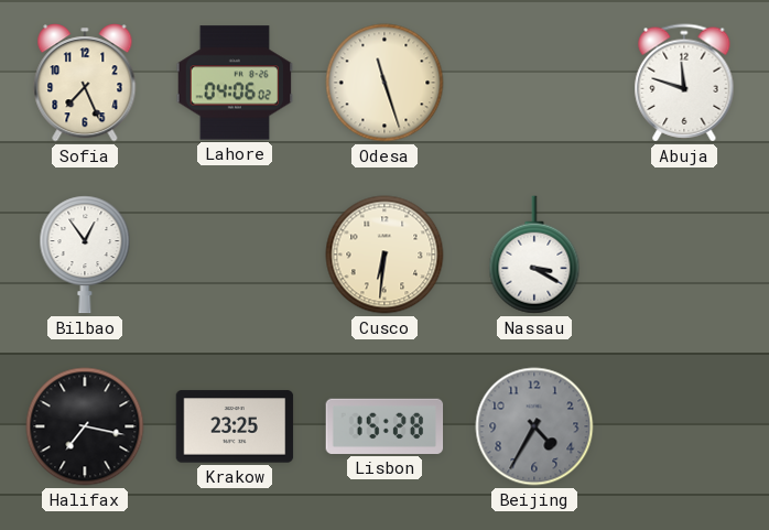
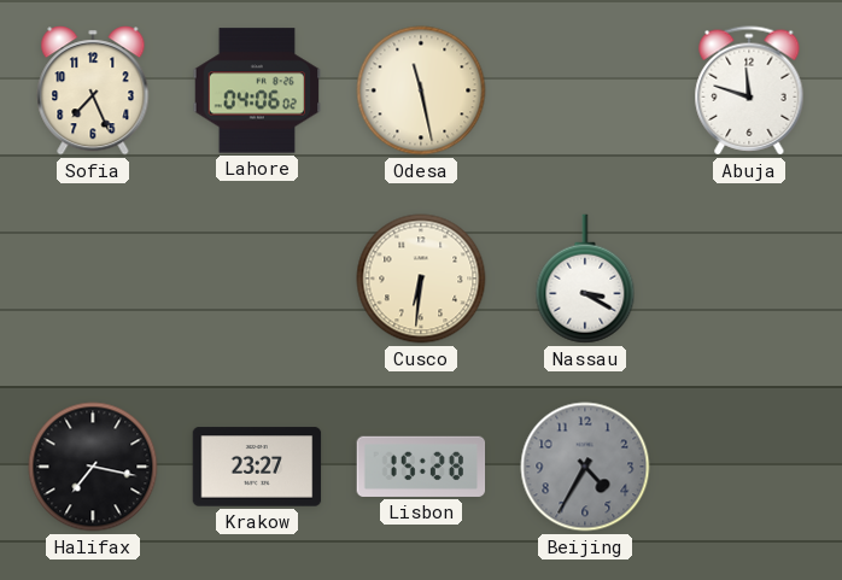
Odesa: 11:27 -> 11:28
Bilbao: 12:54 -> none
Krakow: 23:25 -> 23:27
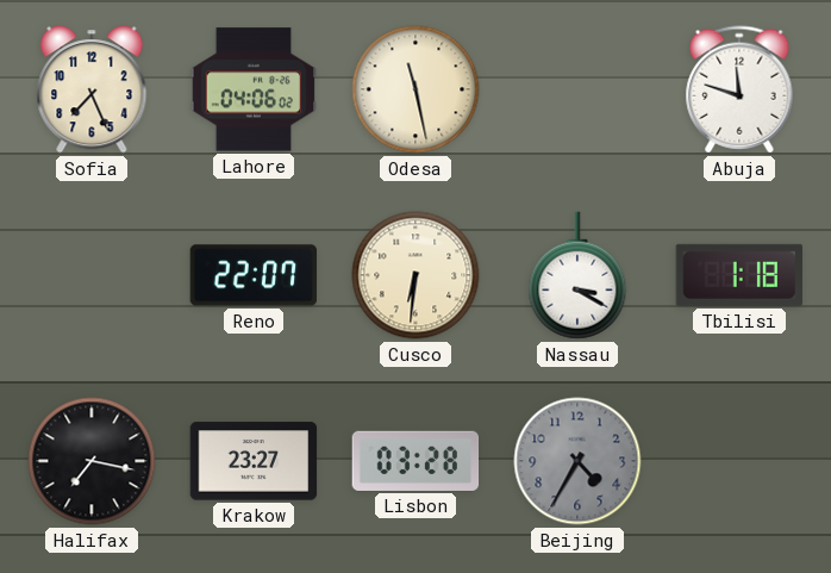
Reno: none -> 22:07
Tbilisi: none -> 1:18
Lisbon: 15:28 -> 03:28
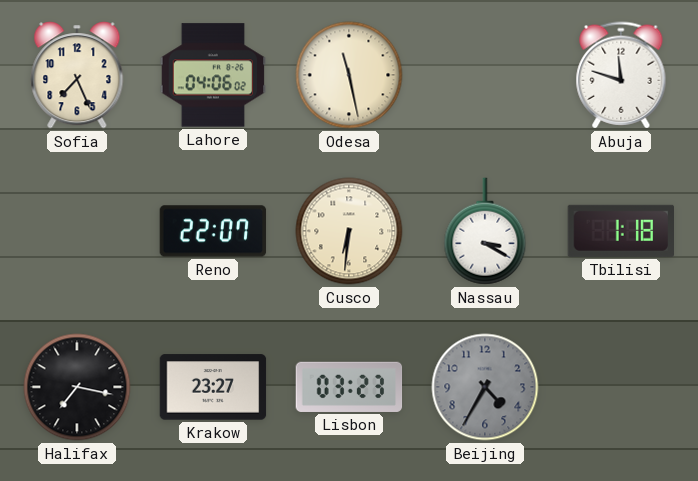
Lisbon: 03:28 -> 03:23
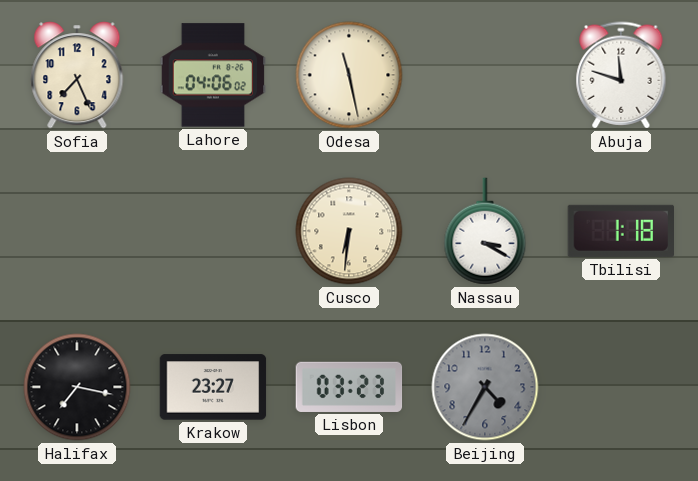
Reno: 22:07 -> none
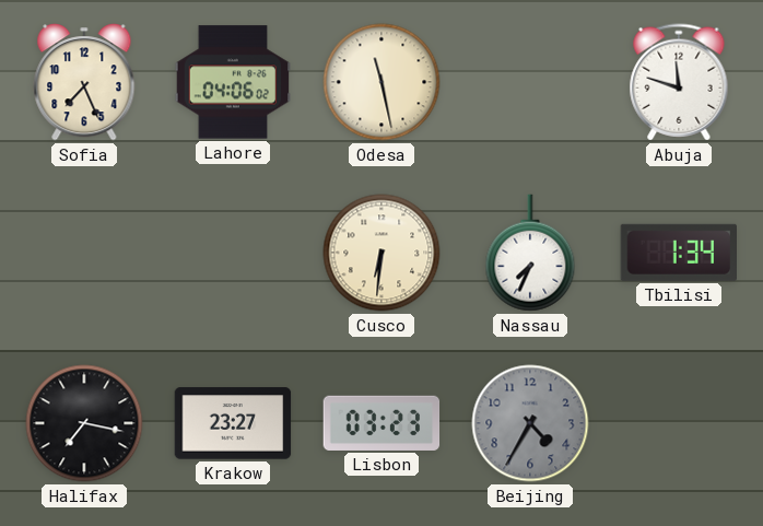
Nassau: 3:20 -> 7:34
Tbilisi: 1:18 -> 1:34
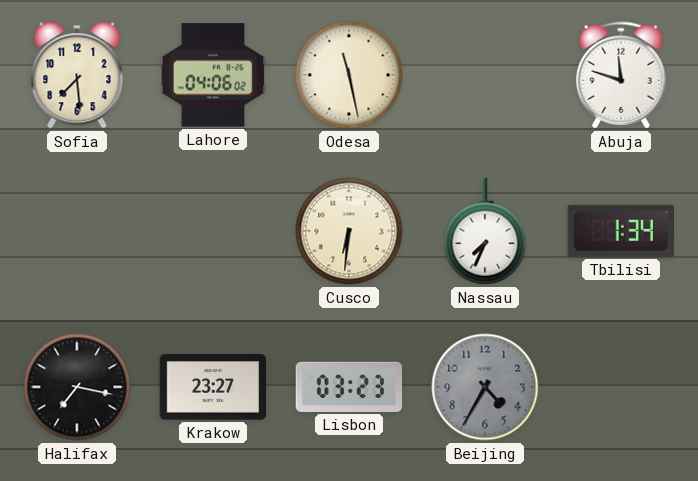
Sofia: 7:26 -> 7:29
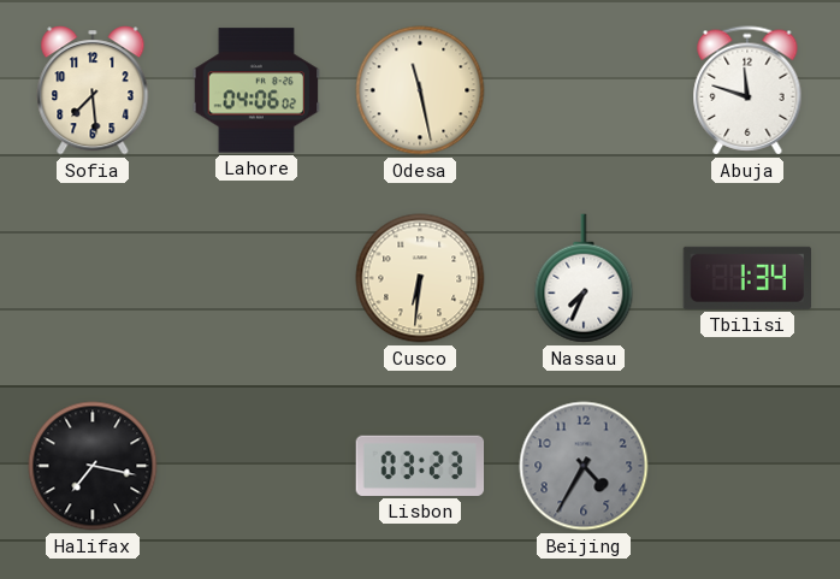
Krakow: 23:27 -> none
